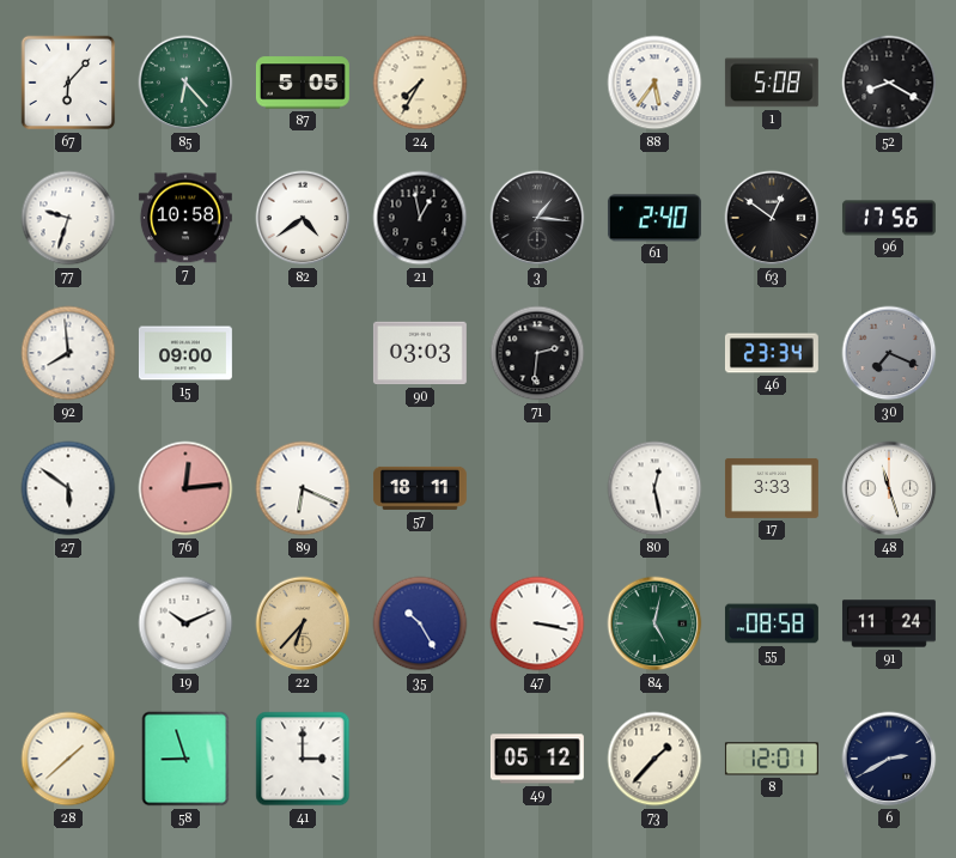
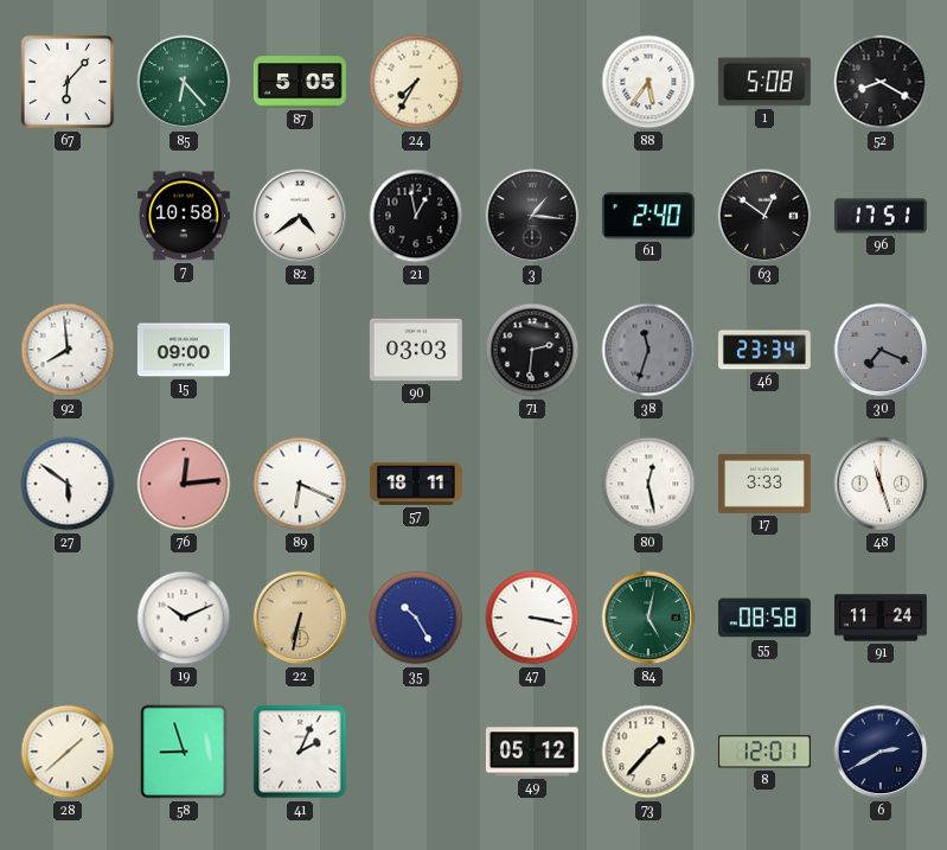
77: 9:33 -> none
96: 17:56 -> 17:51
38: none -> 11:33
22: 6:37 -> 6:32
41: 3:00 -> 2:04
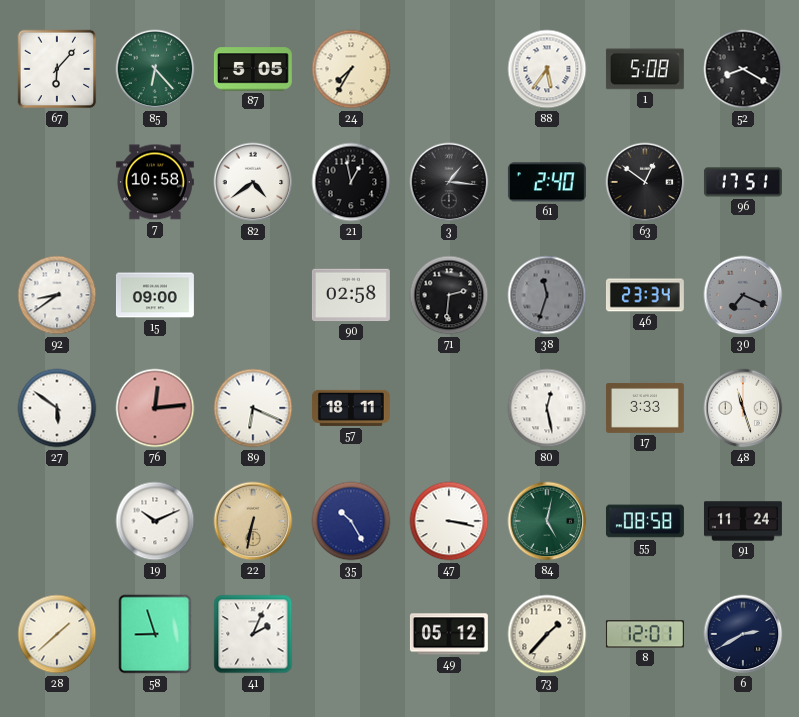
92: 7:59 -> 8:39
90: 03:03 -> 02:58
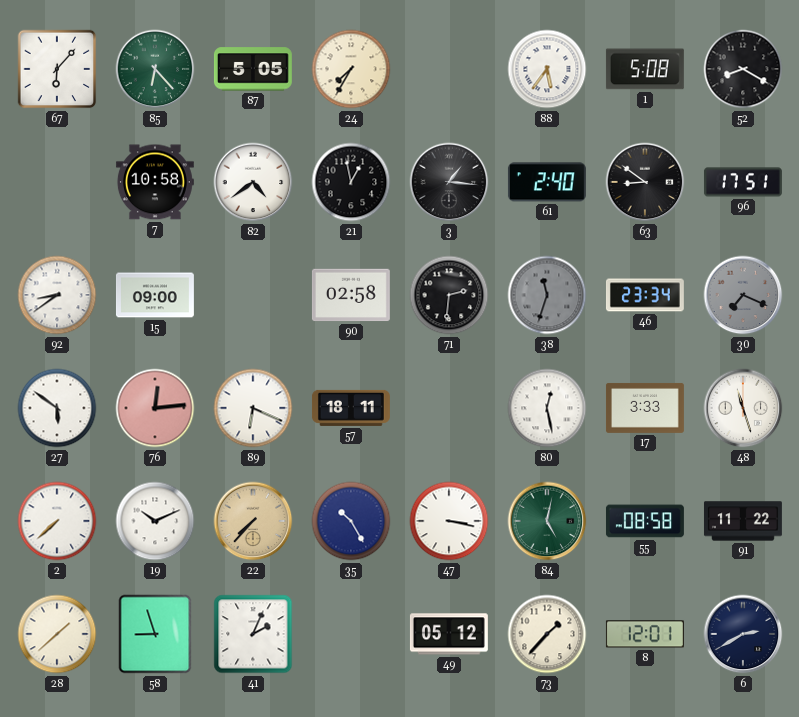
63: 12:51 -> 8:51
2: none -> 7:38
22: 6:32 -> 7:37
91: 11:24 -> 11:22
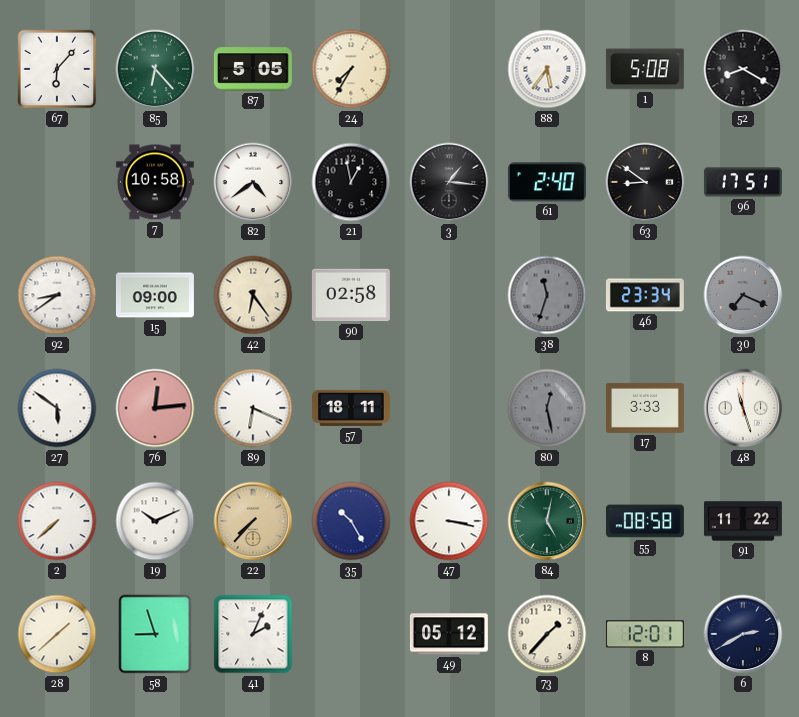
42: none -> 6:24
71: 2:31 -> none
80 dial: white -> grey
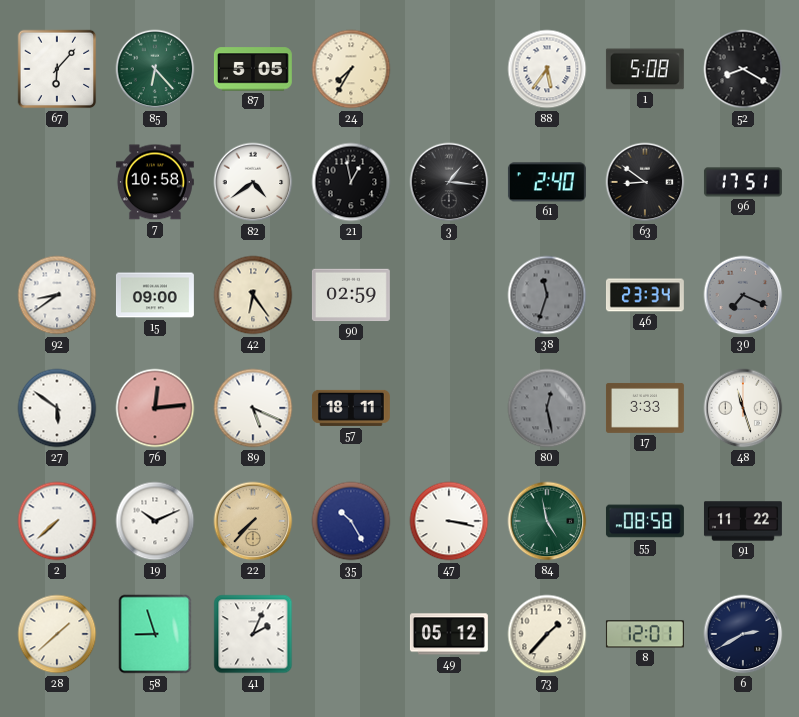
90: 02:58 -> 02:59
89: 6:19 -> 5:19
84: 5:02 -> 4:58
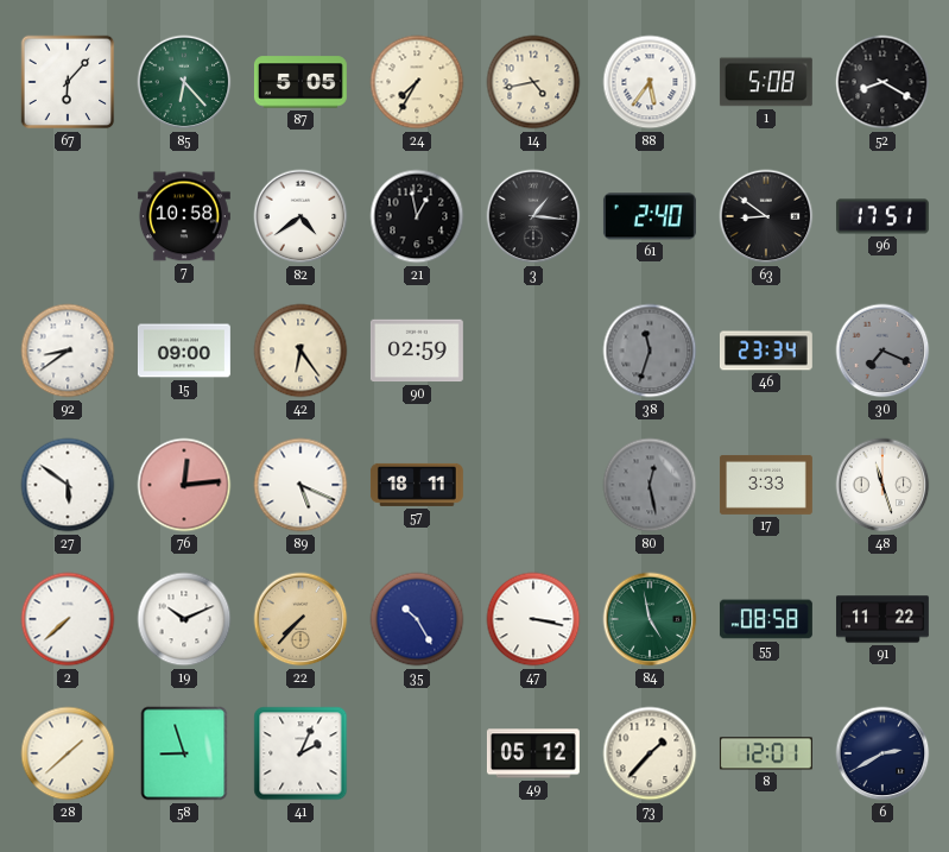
14: none -> 4:43
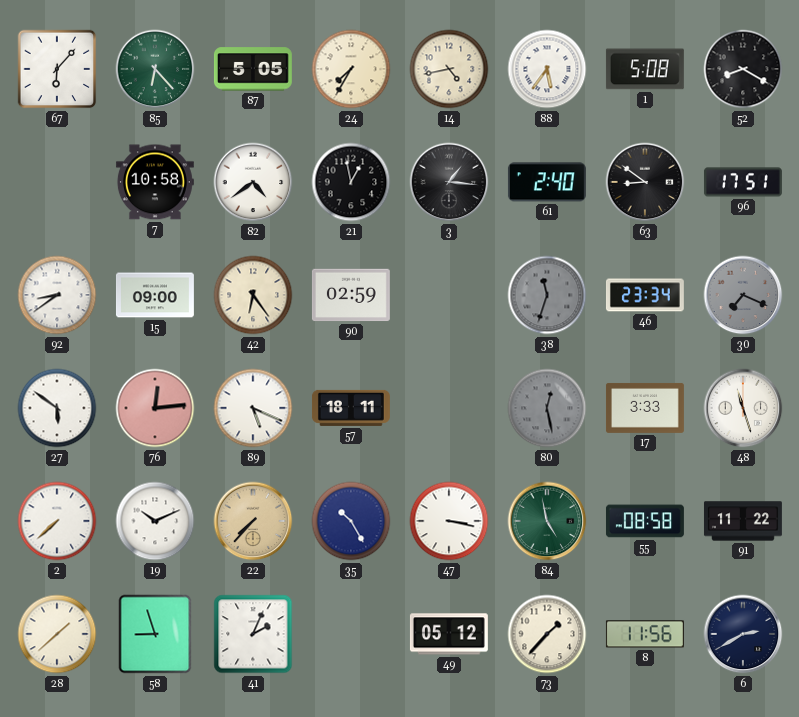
8: 12:01 -> 11:56
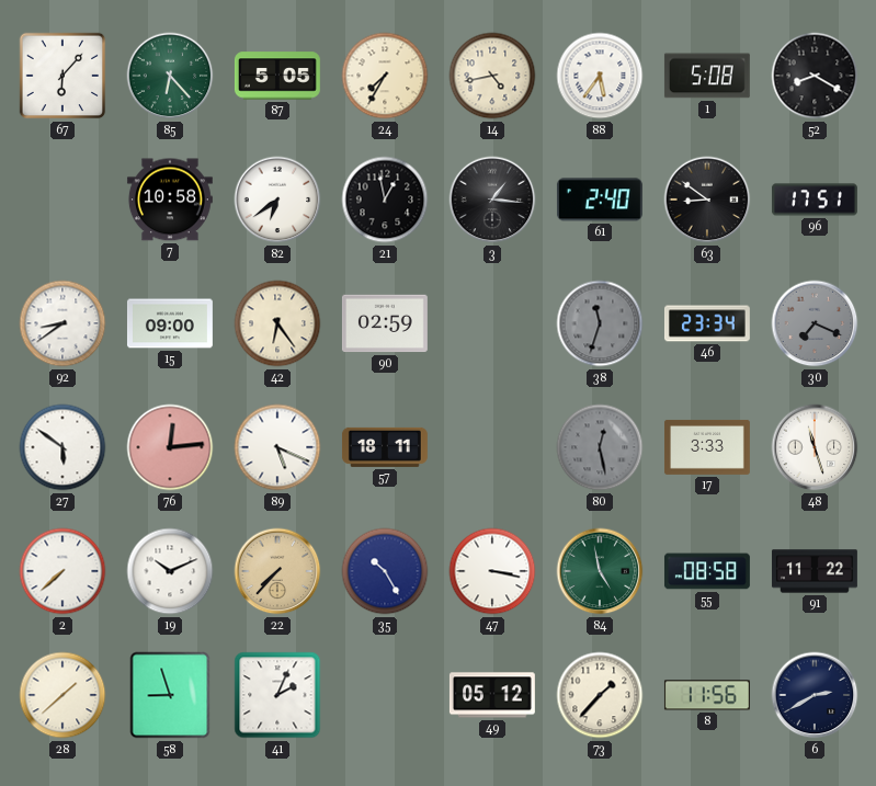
82: 4:39 -> 6:39
